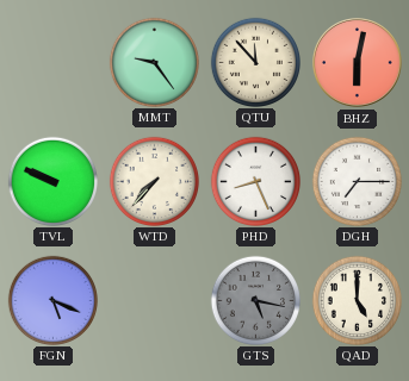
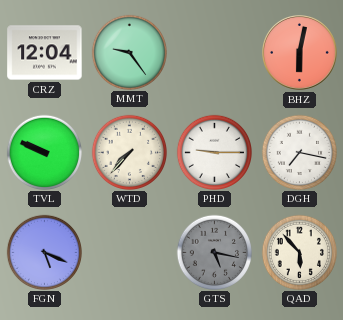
CRZ: none -> 12:04
QTU: 11:53 -> none
PHD: 8:26 -> 9:15
DGH: 7:15 -> 7:17
QAD: 5:00 -> 5:53
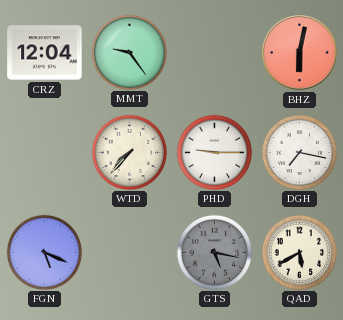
TVL: 9:49 -> none
QAD: 5:53 -> 5:40
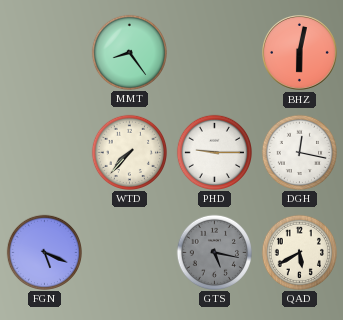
CRZ: 12:04 -> none
MMT: 9:24 -> 8:24
DGH: 7:17 -> 12:17
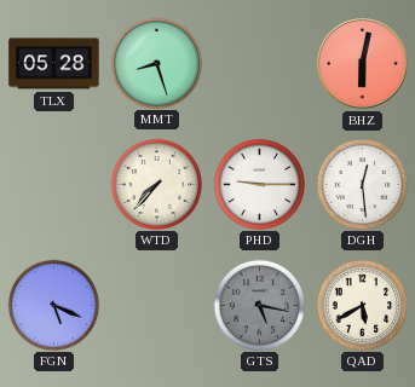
TLX: none -> 05:28
MMT: 8:24 -> 8:27
DGH: 12:17 -> 12:29
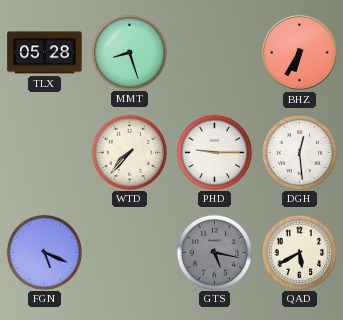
BHZ: 6:02 -> 6:35
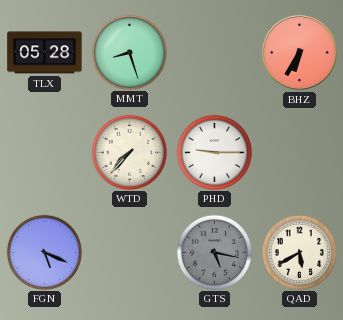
DGH: 12:29 -> none
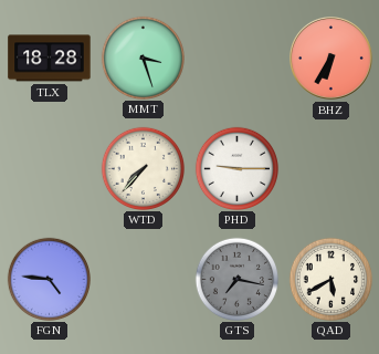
TLX: 05:28 -> 18:28
MMT: 8:27 -> 3:27
FGN: 5:19 -> 4:46
GTS: 5:17 -> 7:17
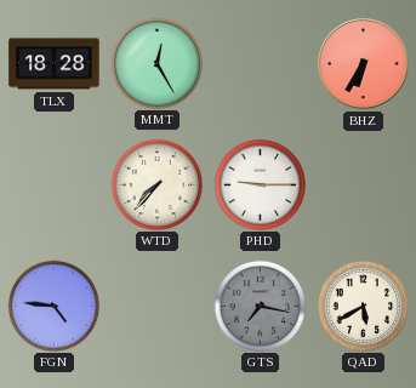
MMT: 3:27 -> 12:25
